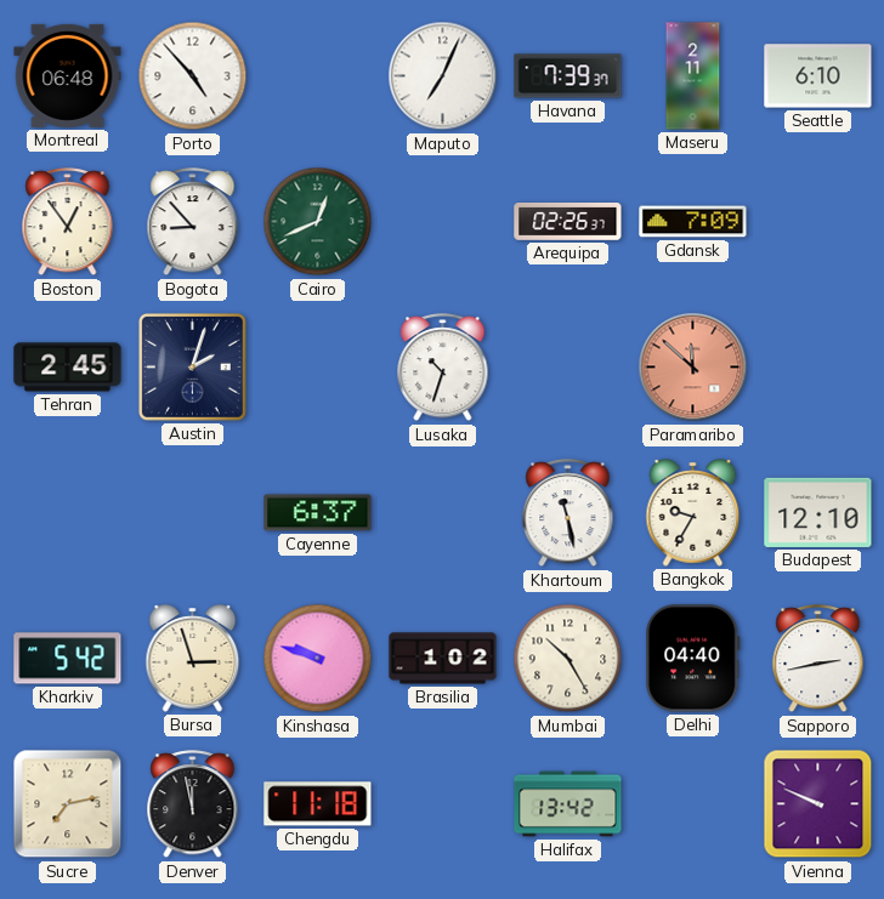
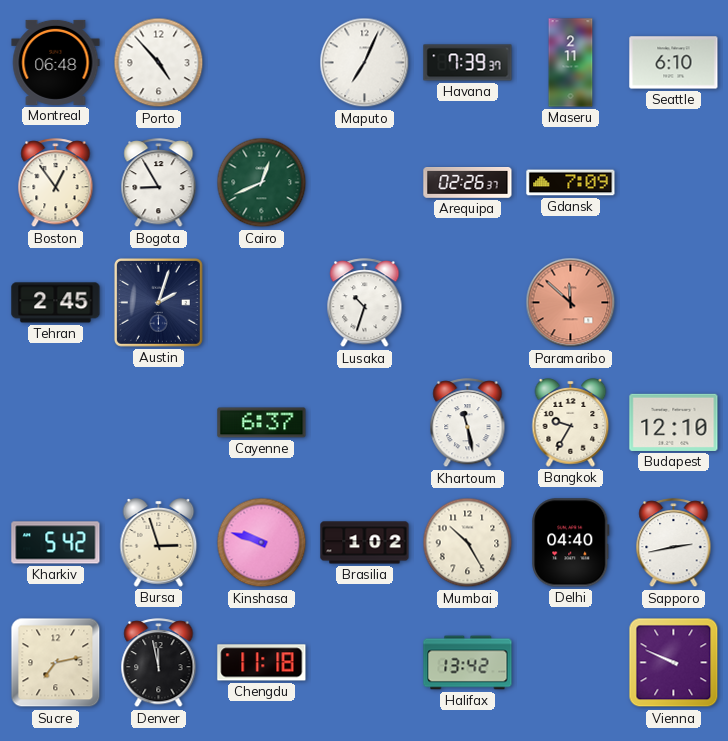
Bogota: 8:53 -> 8:55
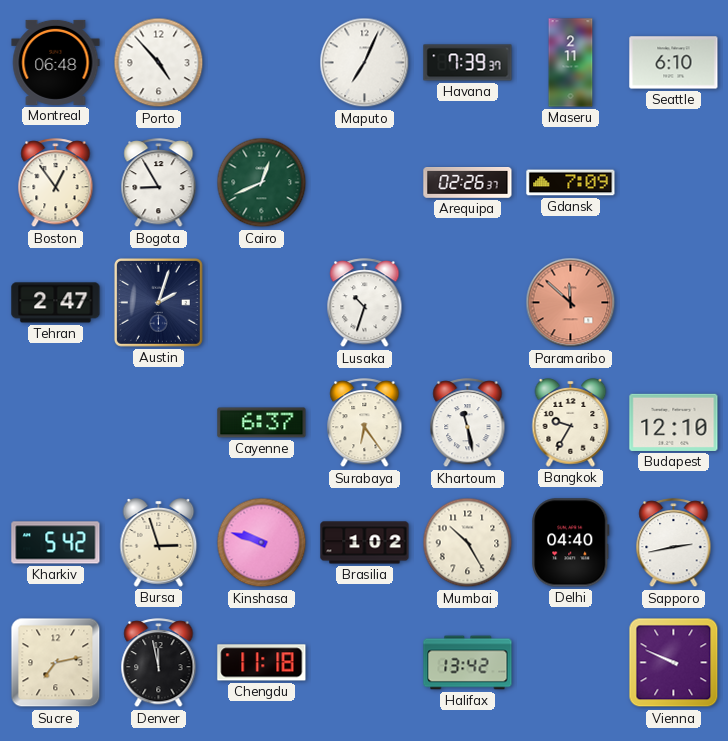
Tehran: 2:45 -> 2:47
Surabaya: none -> 6:24
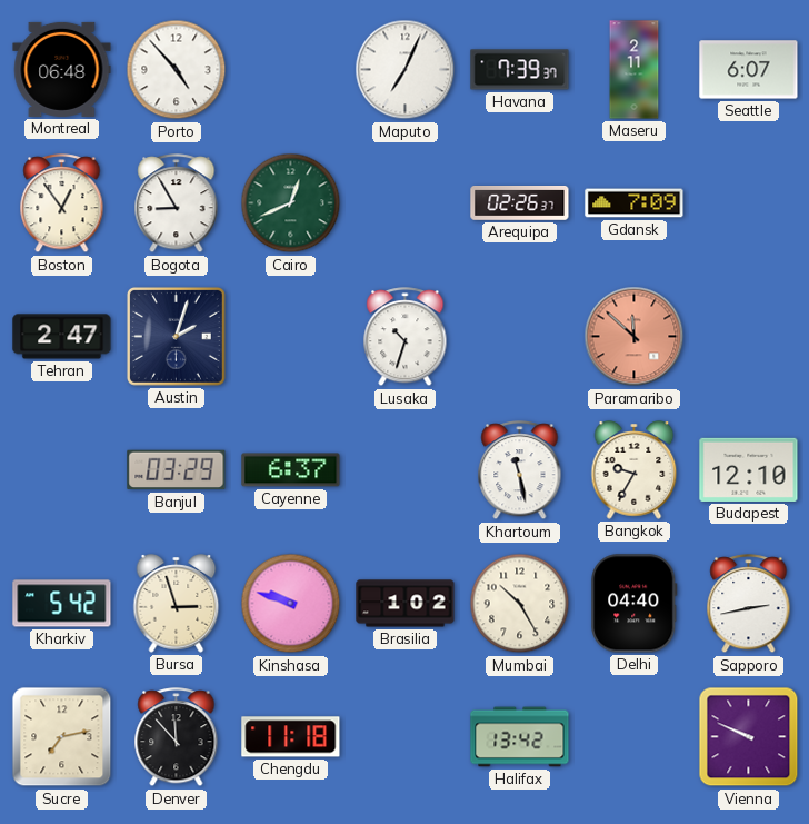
Seattle: 6:10 -> 6:07
Banjul: none -> 03:29
Surabaya: 6:24 -> none
Denver: 11:58 -> 11:53
